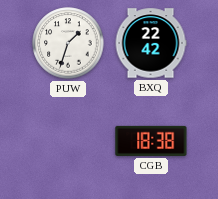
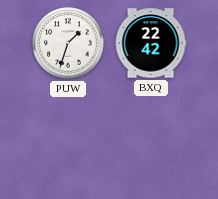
CGB: 18:38 -> none
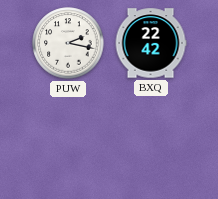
PUW: 1:33 -> 2:17
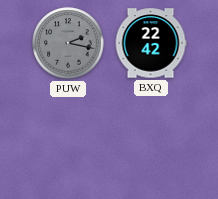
PUW dial: white -> grey
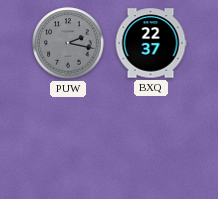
BXQ: 22:42 -> 22:37
